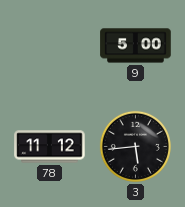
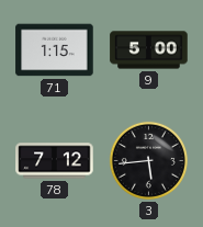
71: none -> 1:15
78: 11:12 -> 7:12
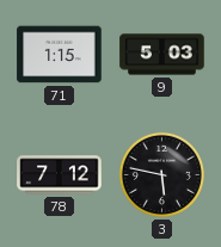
9: 5:00 -> 5:03
3: 5:44 -> 5:47
